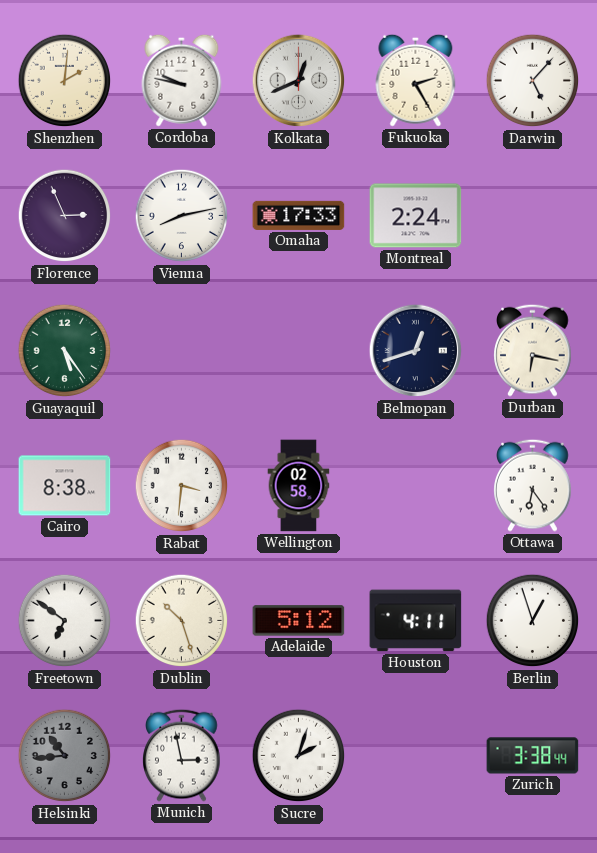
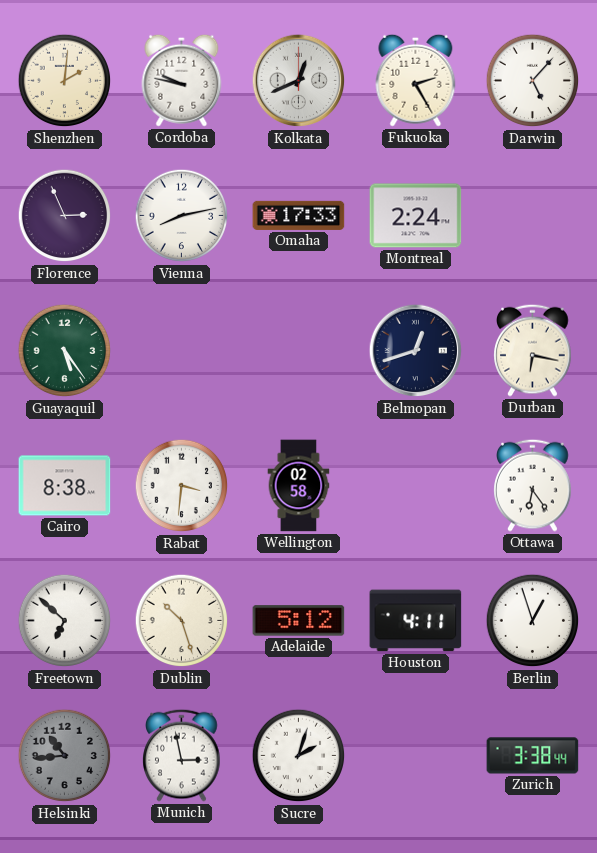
Freetown: 6:51 -> 6:52
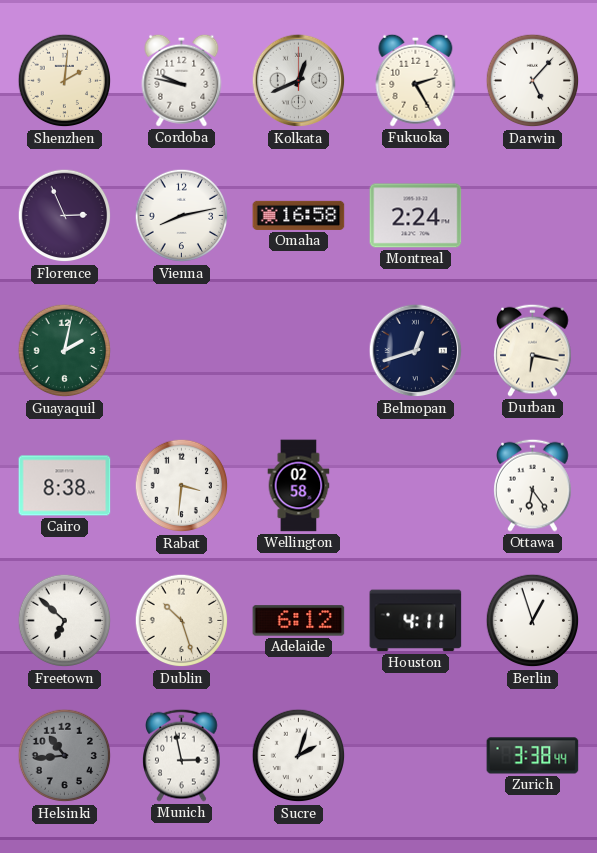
Omaha: 17:33 -> 16:58
Guayaquil: 5:24 -> 2:02
Adelaide: 5:12 -> 6:12
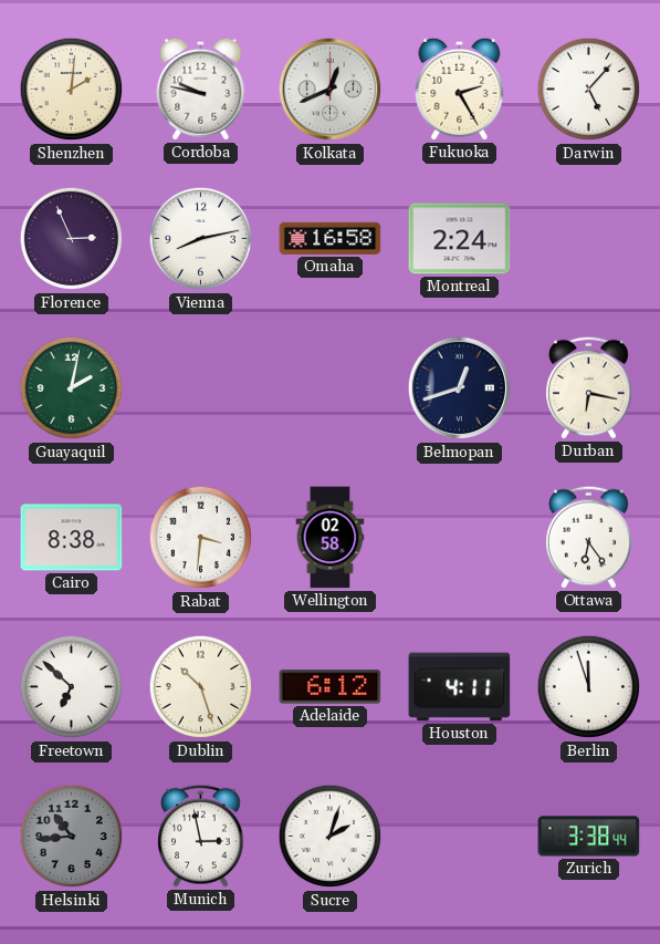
Berlin: 12:57 -> 11:57
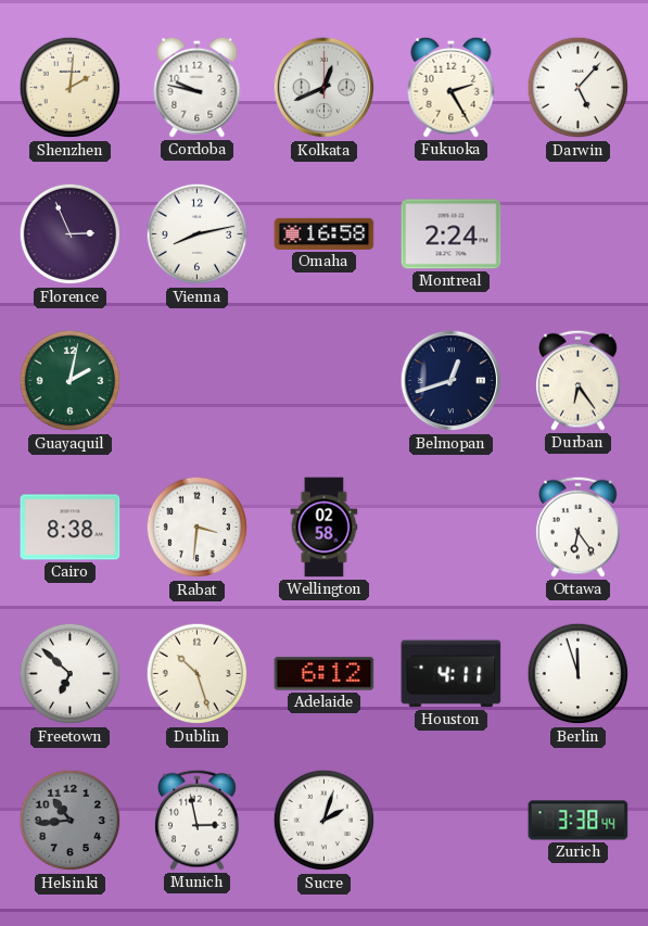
Durban: 6:17 -> 6:24
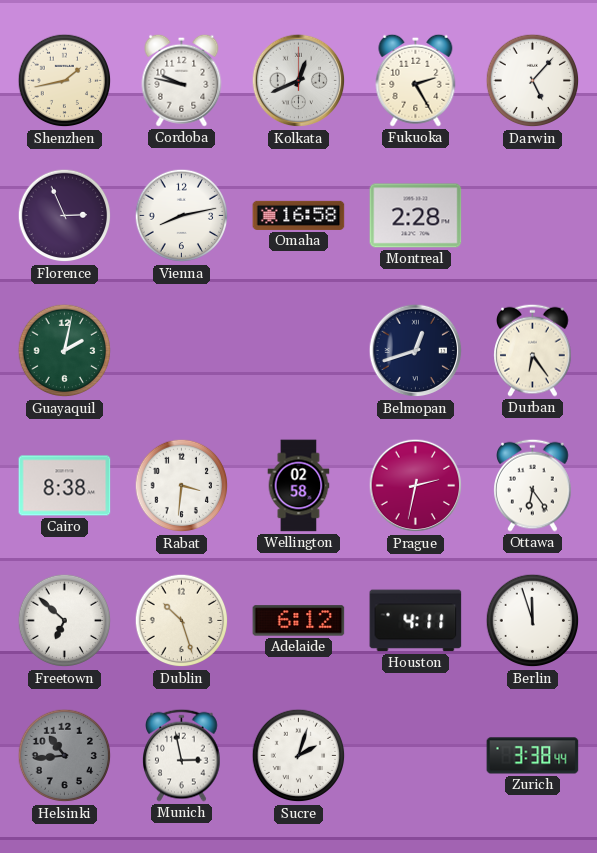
Shenzhen: 2:01 -> 1:43
Montreal: 2:24 -> 2:28
Prague: none -> 2:32
